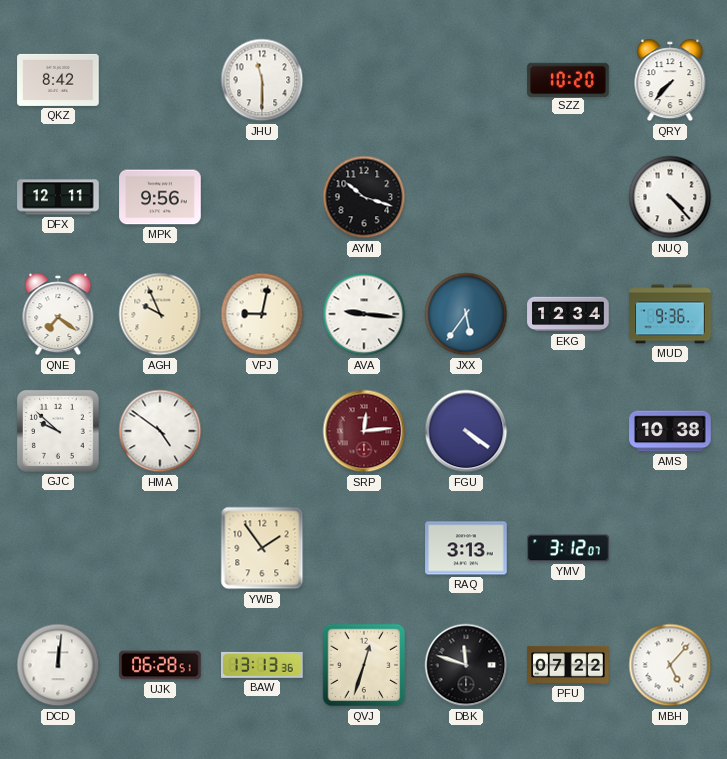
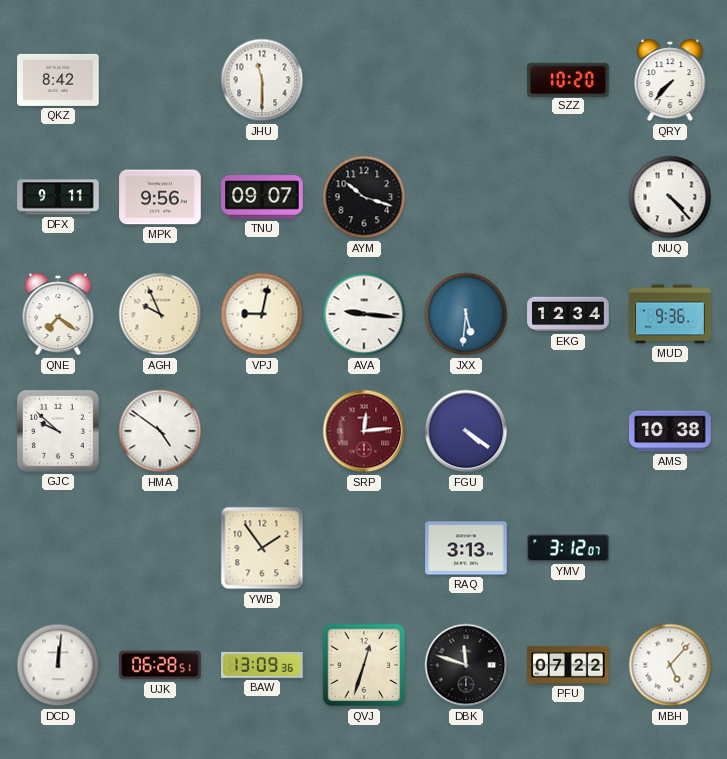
DFX: 12:11 -> 9:11
TNU: none -> 09:07
JXX: 5:36 -> 5:31
BAW: 13:13 -> 13:09
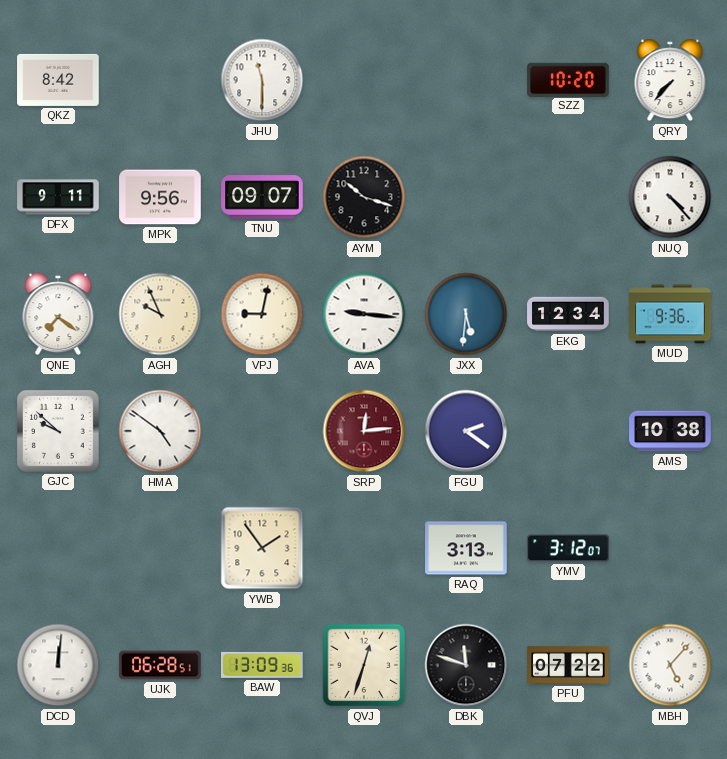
FGU: 4:21 -> 2:21
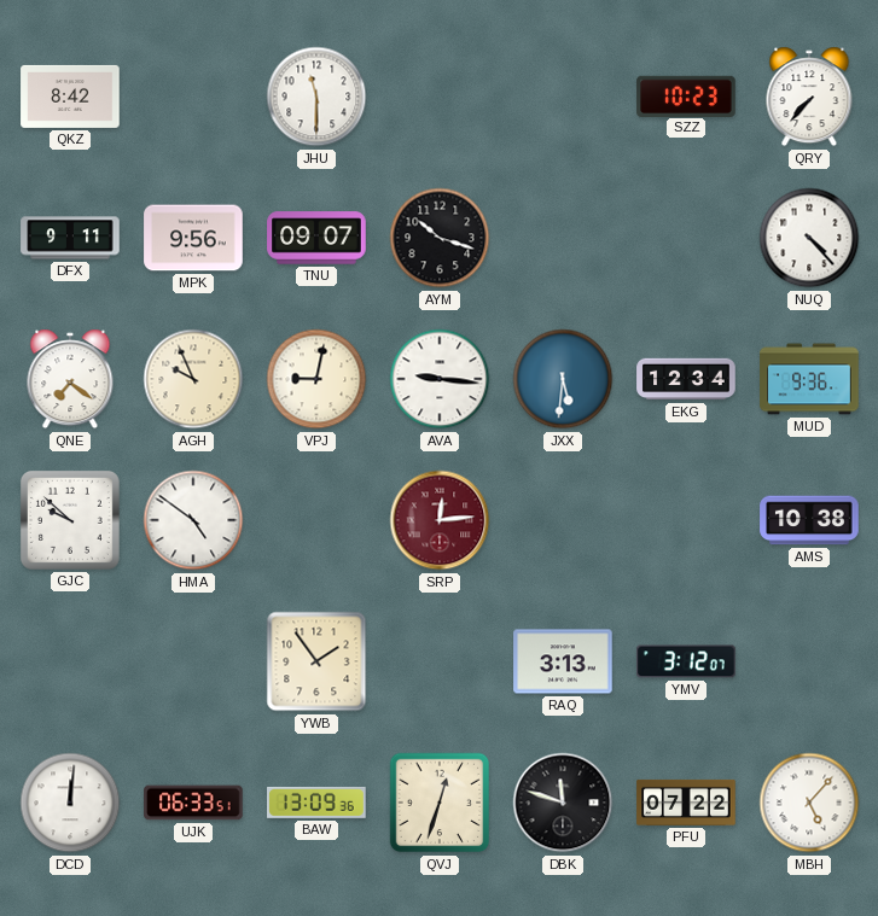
SZZ: 10:20 -> 10:23
FGU: 2:21 -> none
UJK: 06:28 -> 06:33
